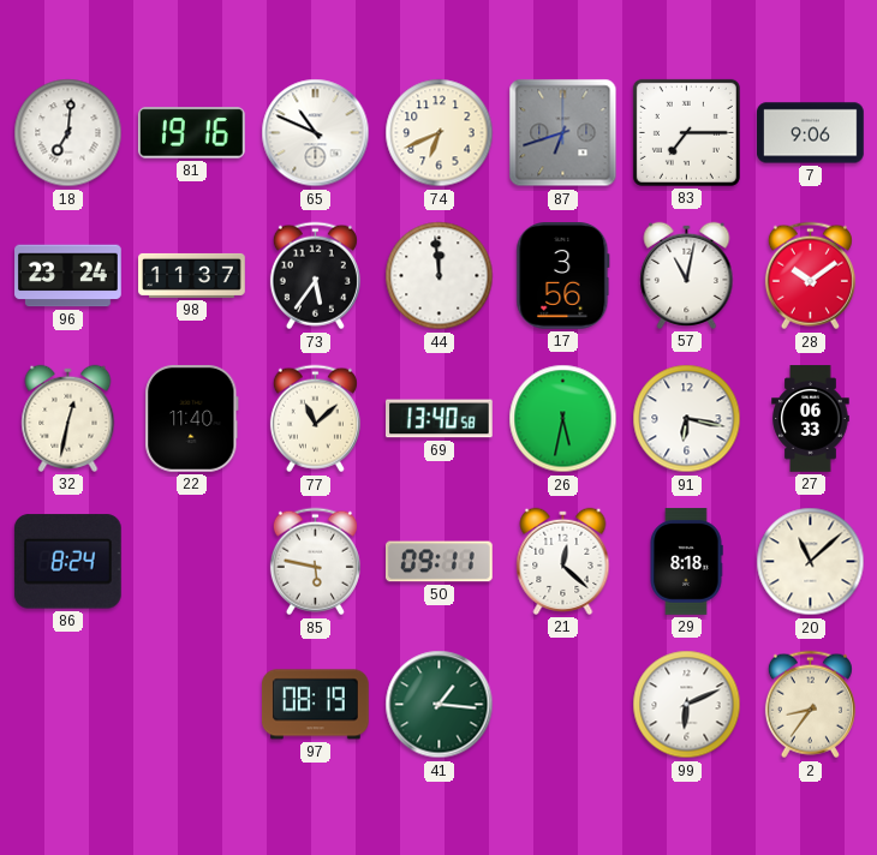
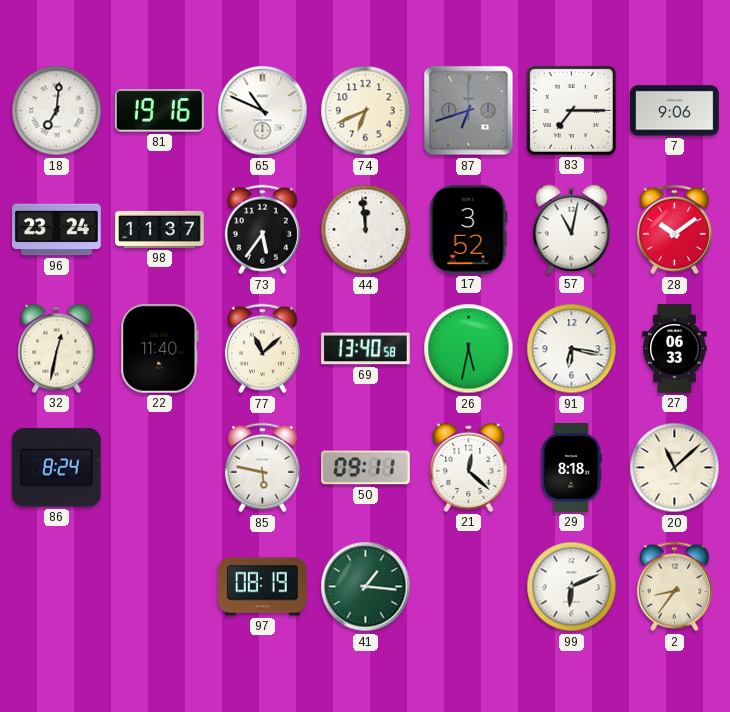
17: 3:56 -> 3:52
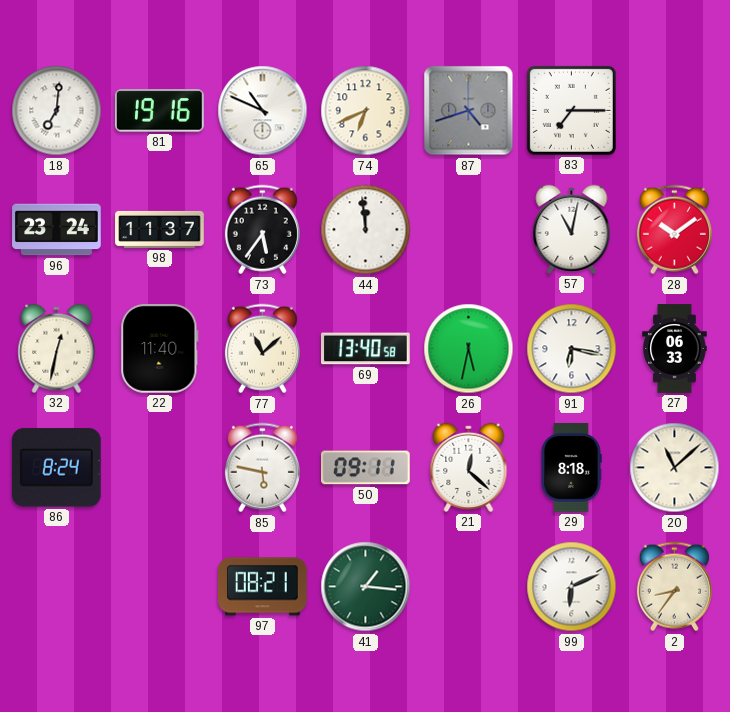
87: 6:42 -> 4:42
7: 9:06 -> none
17: 3:52 -> none
97: 08:19 -> 08:21
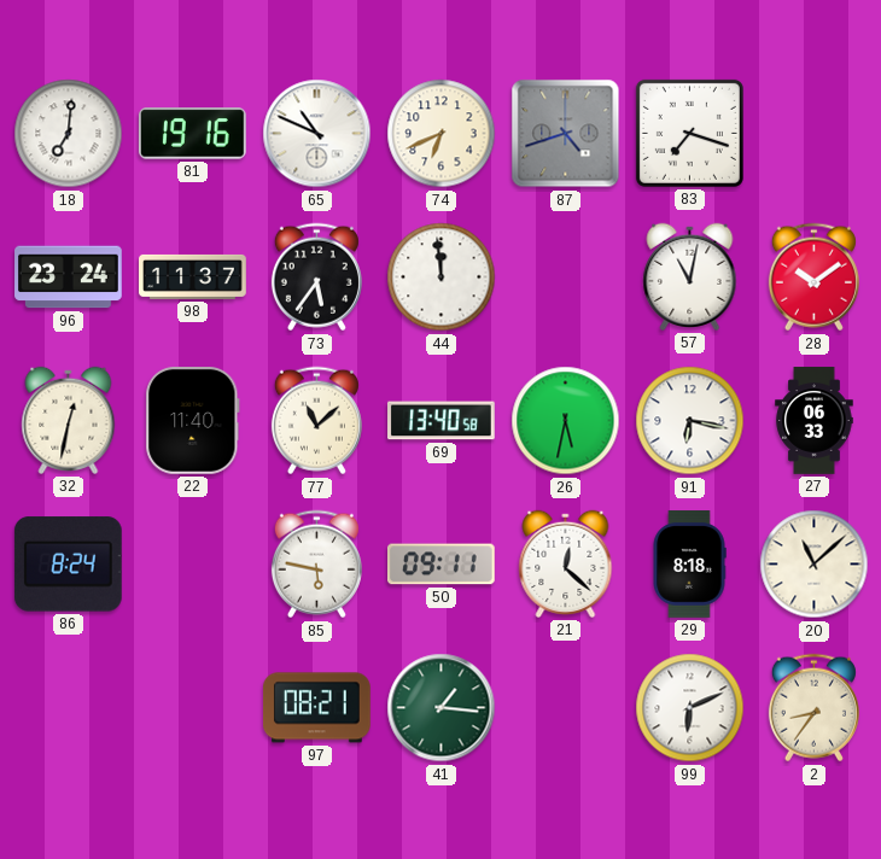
83: 7:15 -> 7:18
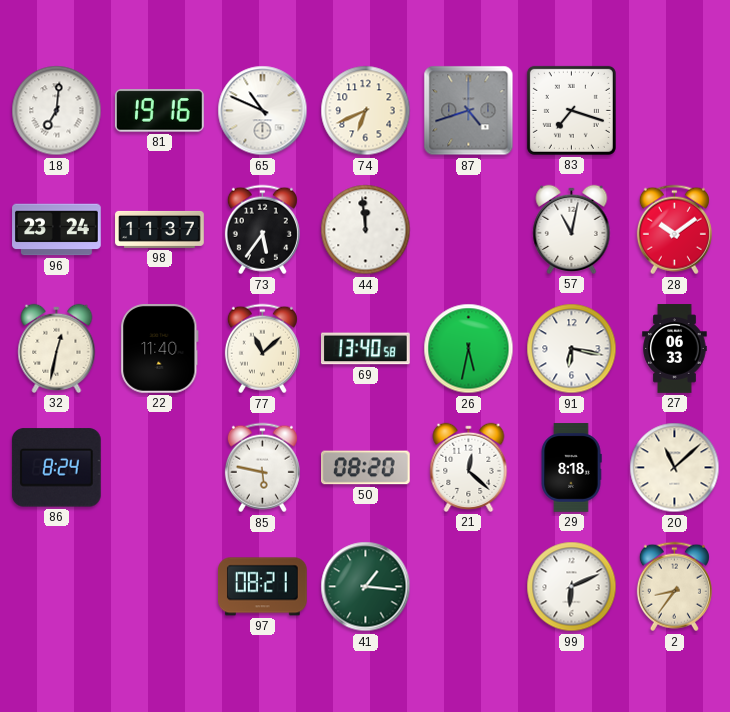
50: 09:11 -> 08:20
